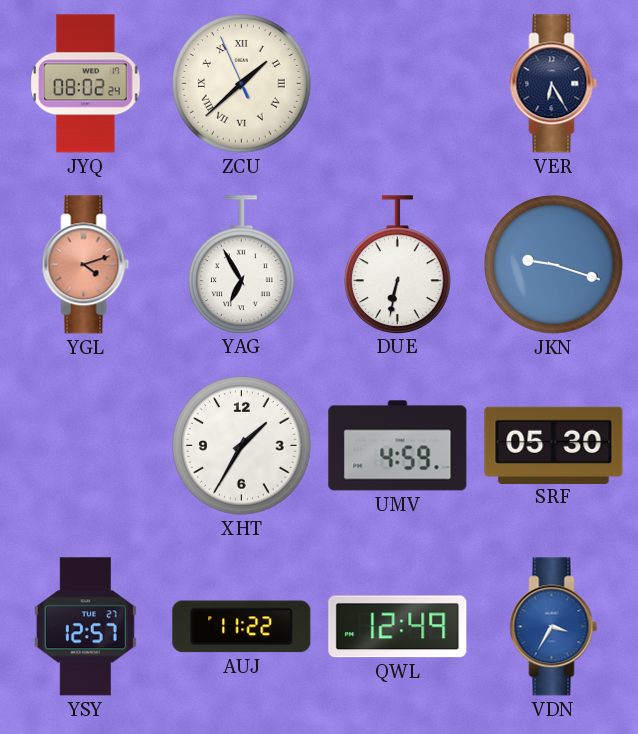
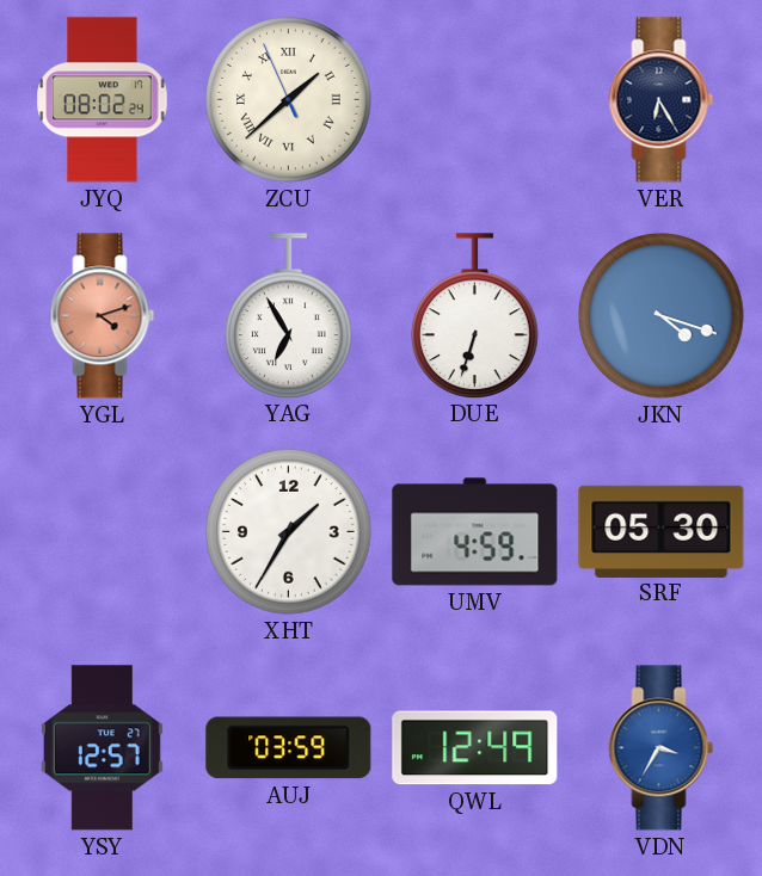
DUE: 6:32 -> 6:33
JKN: 9:18 -> 4:18
AUJ: 11:22 -> 03:59
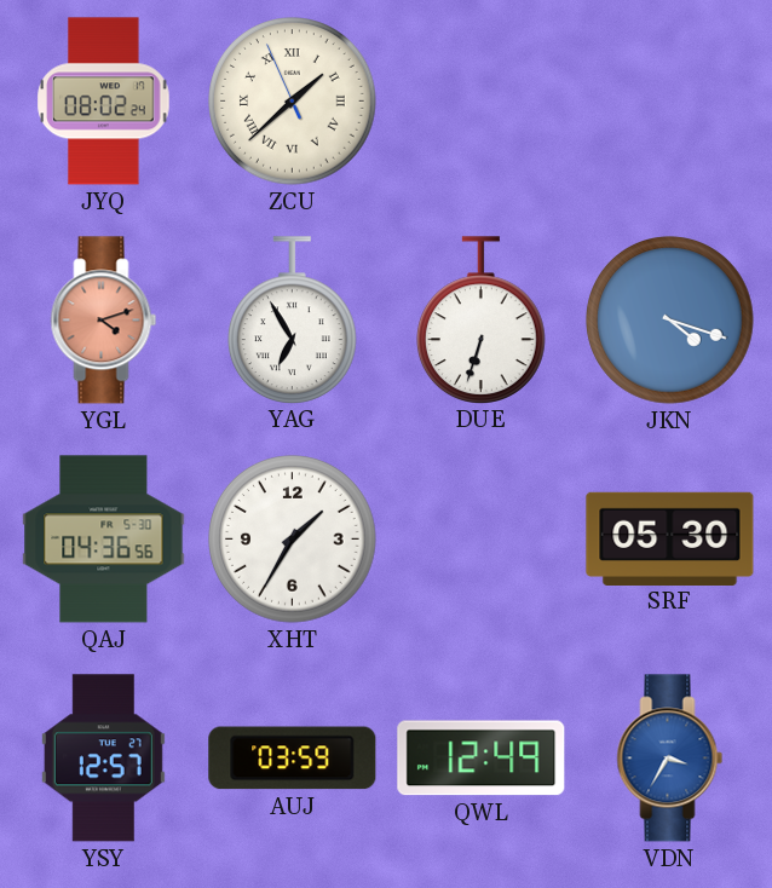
VER: 6:25 -> none
QAJ: none -> 04:36
UMV: 4:59 -> none
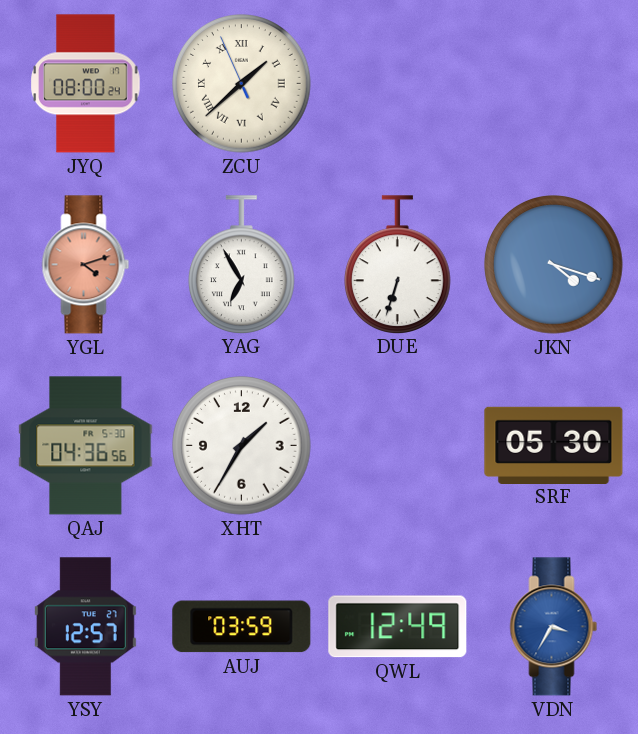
JYQ: 08:02 -> 08:00
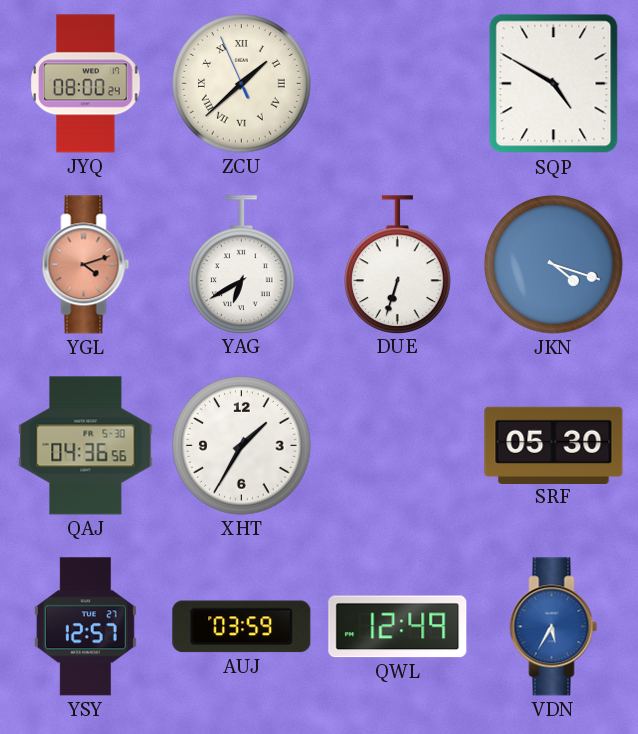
SQP: none -> 4:50
YAG: 6:55 -> 6:40
VDN: 3:35 -> 5:35
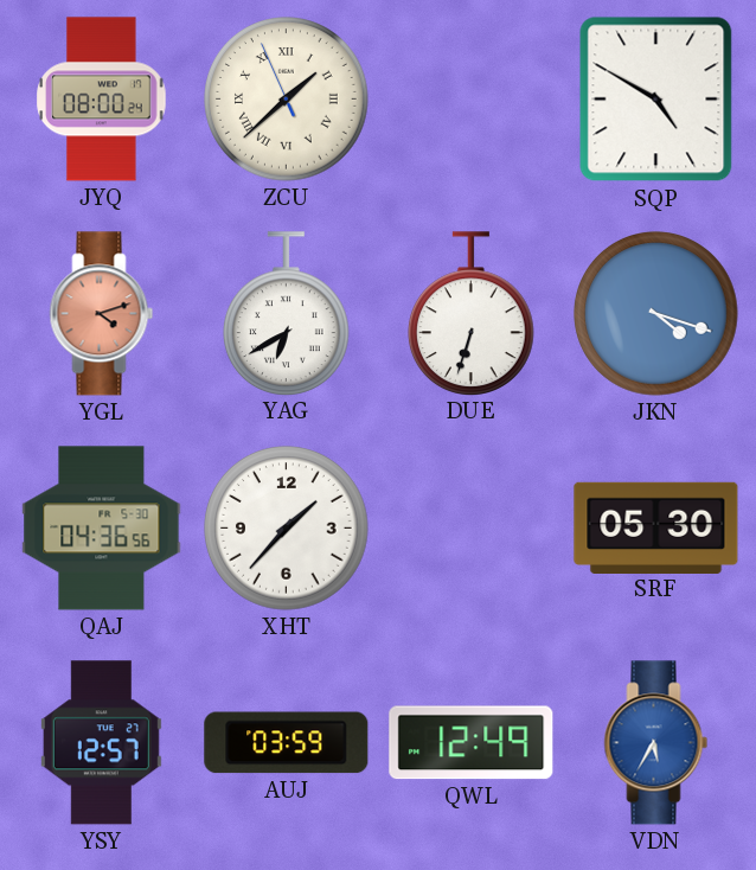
XHT: 1:35 -> 1:37
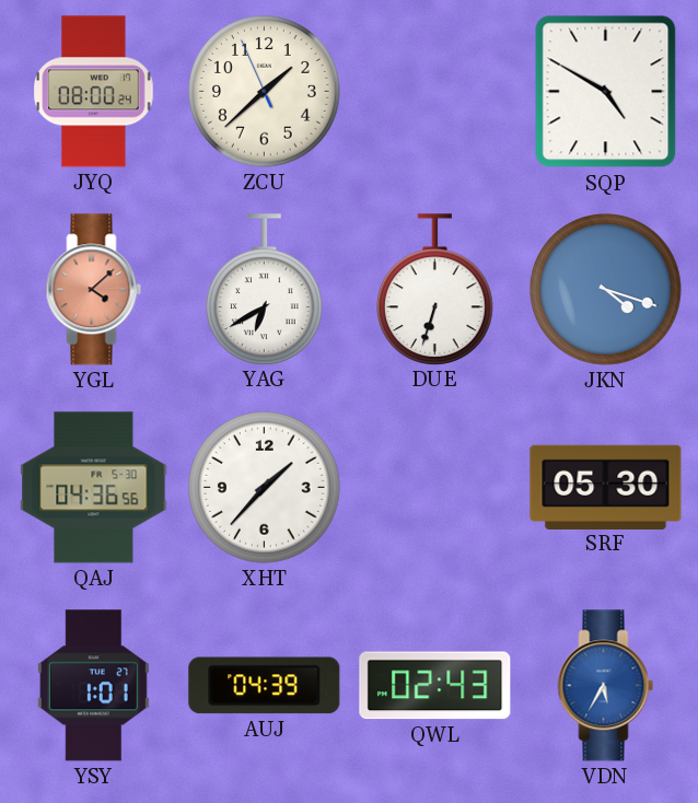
ZCU numerals: Roman -> Arabic
YGL: 4:12 -> 4:08
YSY: 12:57 -> 1:01
AUJ: 03:59 -> 04:39
QWL: 12:49 -> 02:43
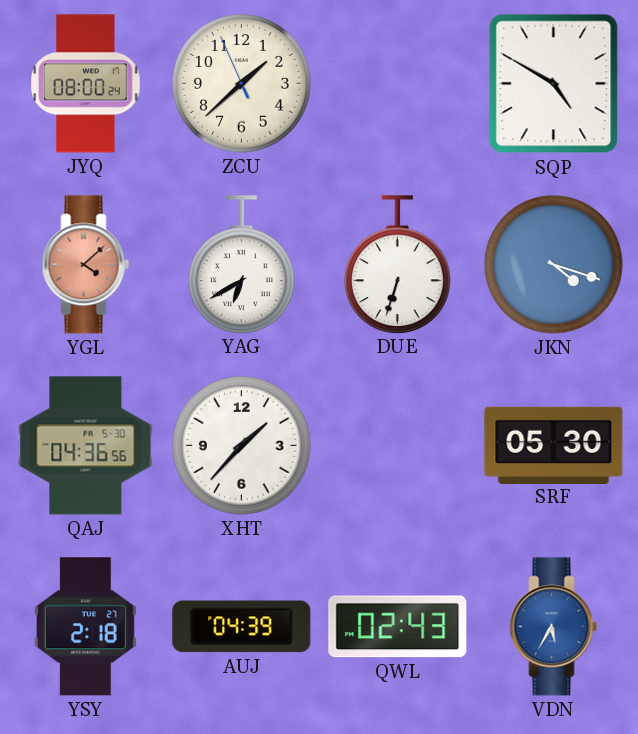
YSY: 1:01 -> 2:18
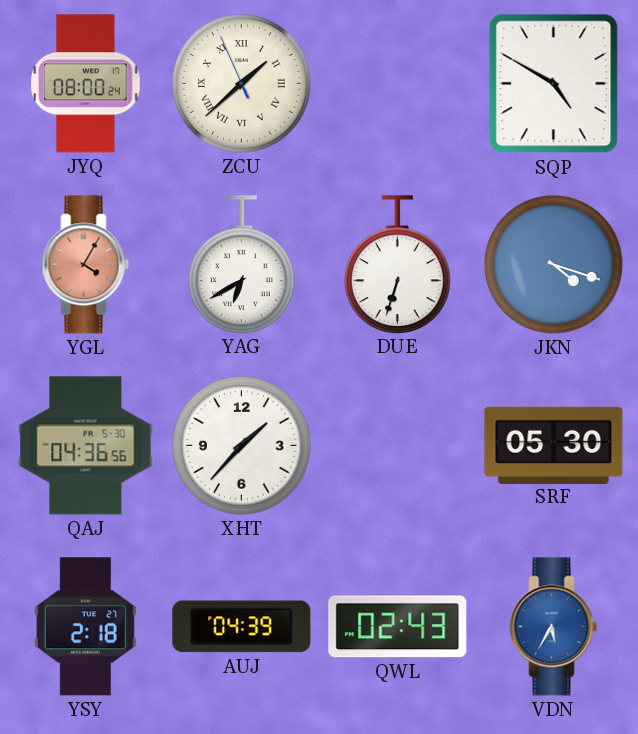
ZCU numerals: Arabic -> Roman
YGL: 4:08 -> 4:05
